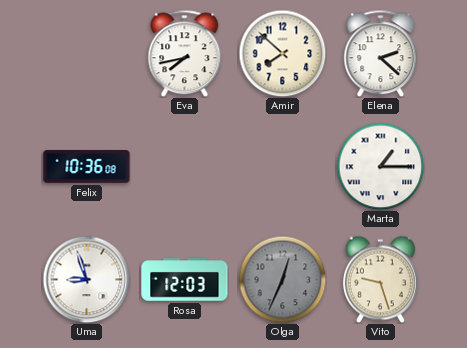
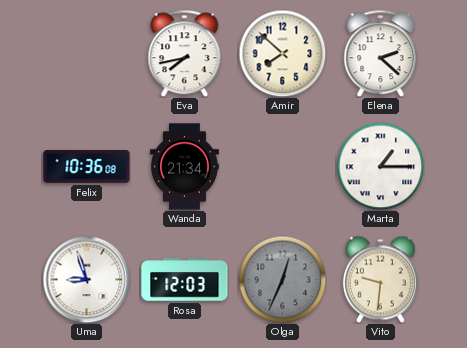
Wanda: none -> 21:34
Vito: 9:27 -> 9:31
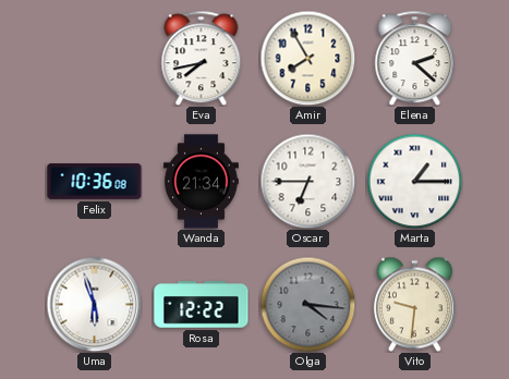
Amir: 7:52 -> 7:55
Oscar: none -> 6:45
Uma: 8:57 -> 5:57
Rosa: 12:03 -> 12:22
Olga: 12:34 -> 4:16
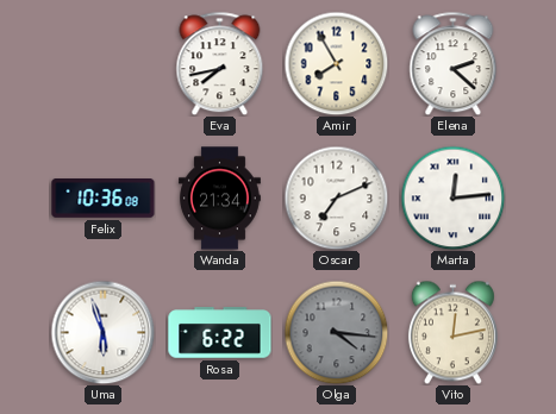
Oscar: 6:45 -> 7:11
Marta: 1:15 -> 12:14
Rosa: 12:22 -> 6:22
Vito: 9:31 -> 12:13
